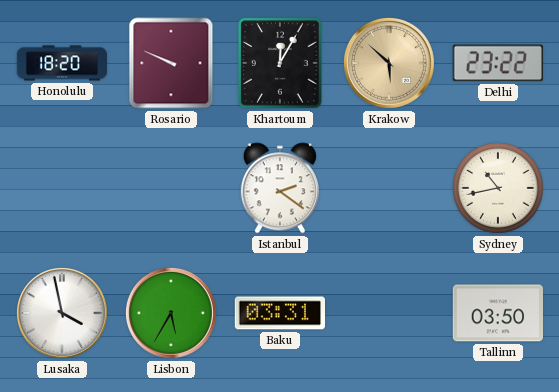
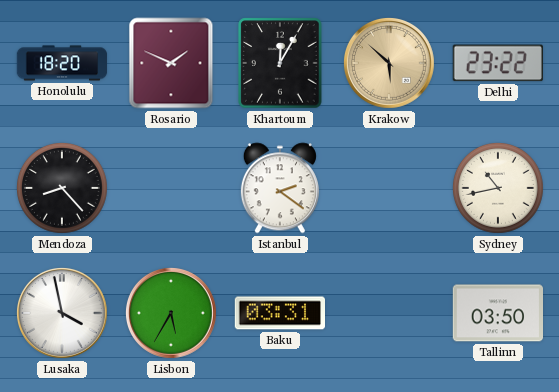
Rosario: 9:49 -> 1:49
Mendoza: none -> 8:23
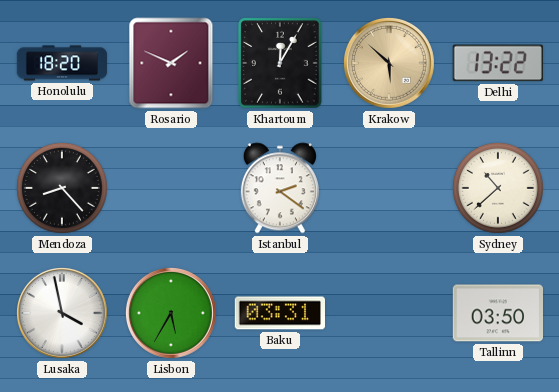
Delhi: 23:22 -> 13:22
Sydney: 10:43 -> 10:38
